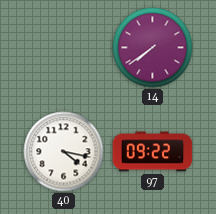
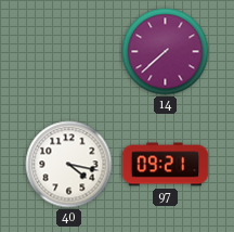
14: 7:39 -> 7:38
97: 09:22 -> 09:21
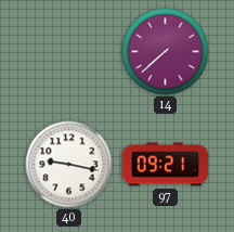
40: 4:17 -> 9:17
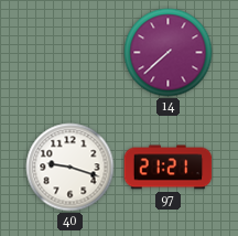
40: 9:17 -> 9:18
97: 09:21 -> 21:21
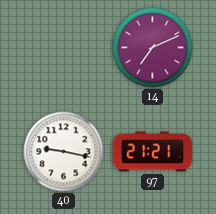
14: 7:38 -> 7:11
40: 9:18 -> 9:17
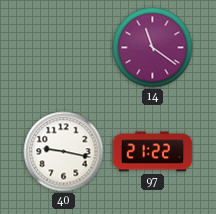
14: 7:11 -> 11:21
97: 21:21 -> 21:22
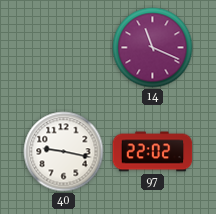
14: 11:21 -> 11:19
97: 21:22 -> 22:02
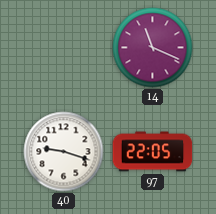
40: 9:17 -> 9:18
97: 22:02 -> 22:05
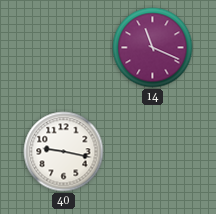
40: 9:18 -> 9:17
97: 22:05 -> none
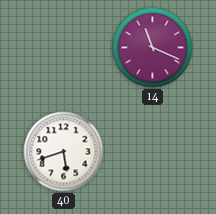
40: 9:17 -> 5:42
